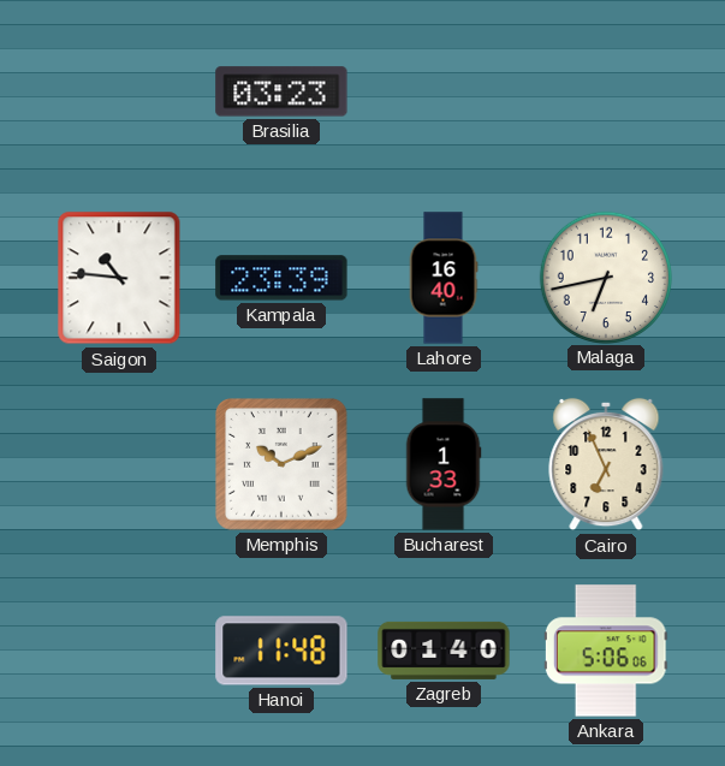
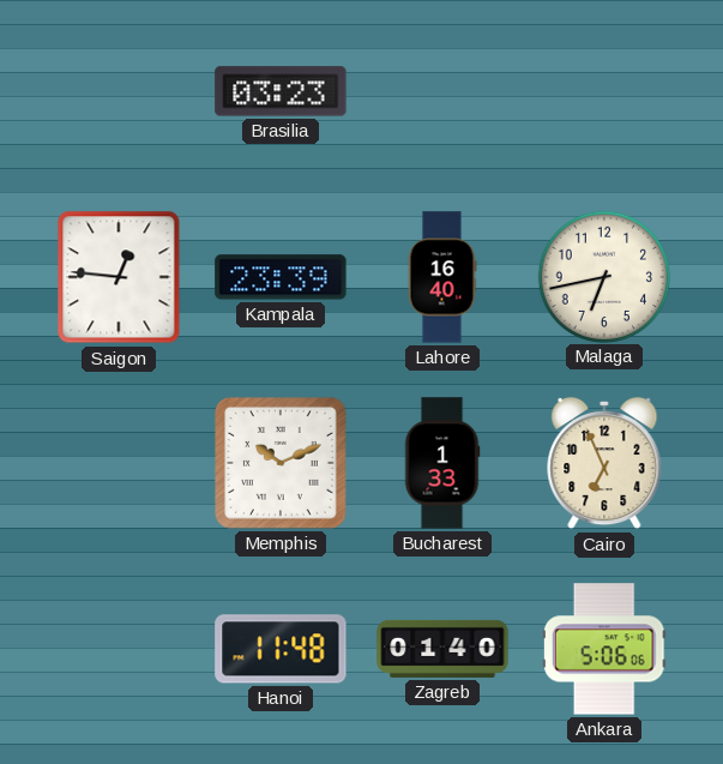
Saigon: 10:46 -> 12:46
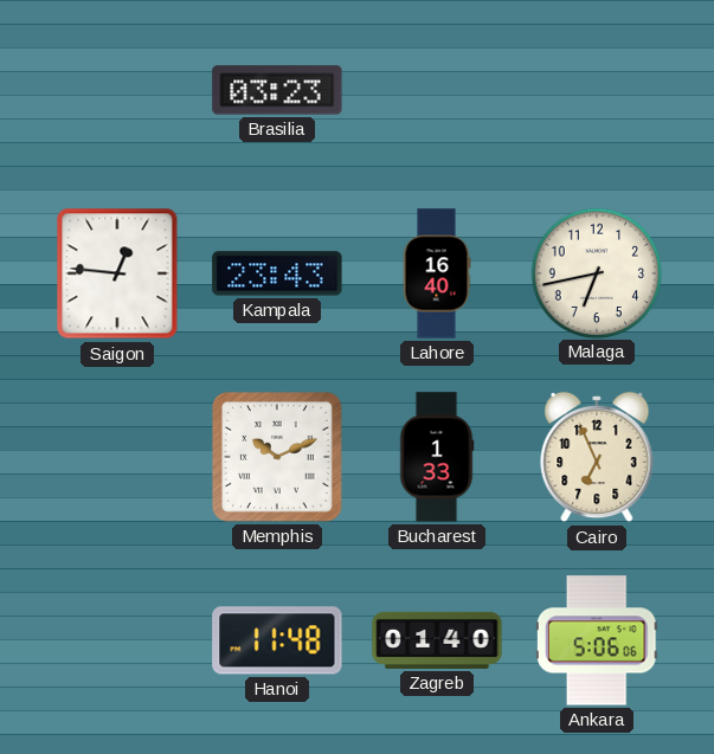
Kampala: 23:39 -> 23:43
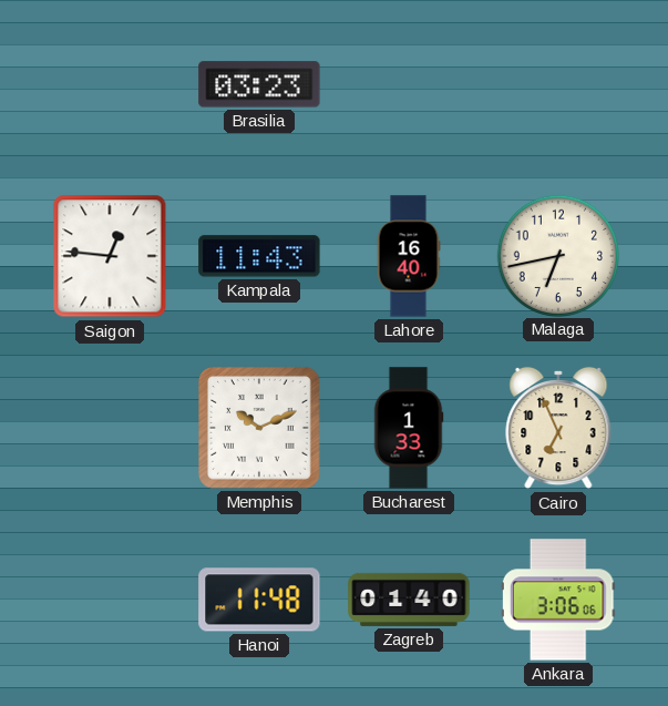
Kampala: 23:43 -> 11:43
Ankara: 5:06 -> 3:06
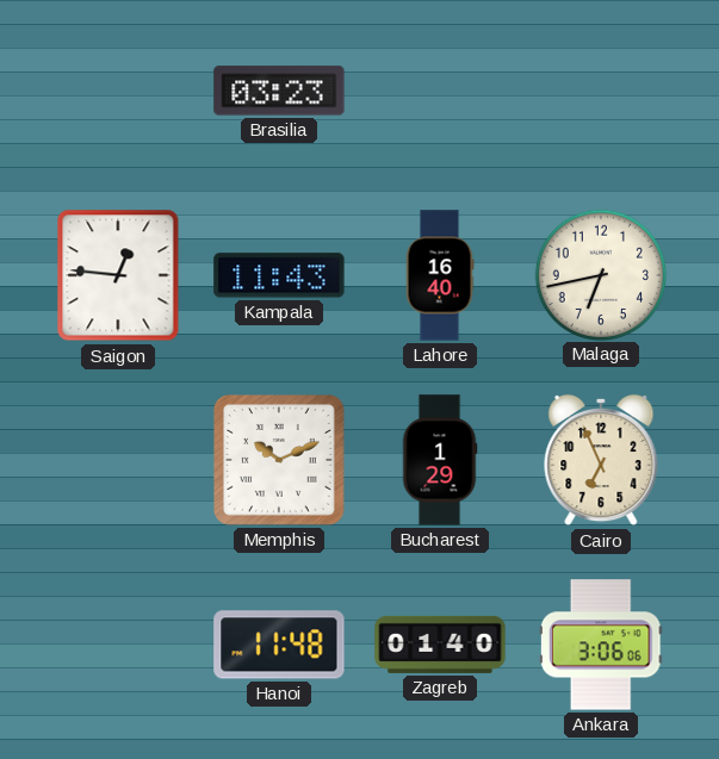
Bucharest: 1:33 -> 1:29
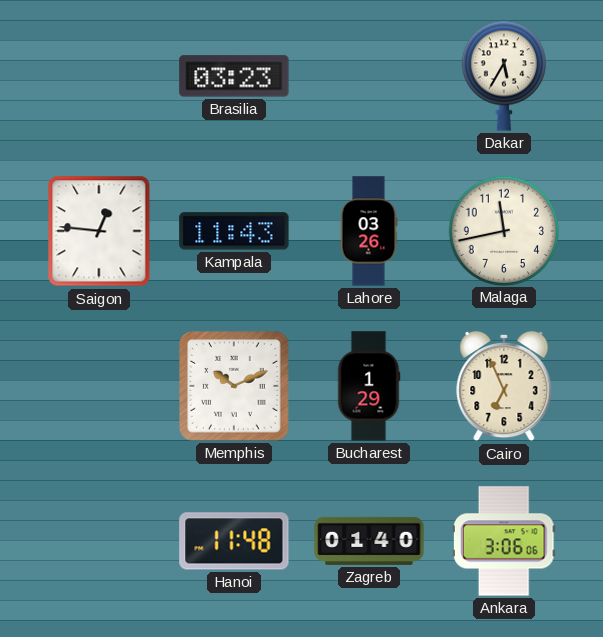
Dakar: none -> 5:35
Lahore: 16:40 -> 03:26
Malaga: 6:43 -> 11:43
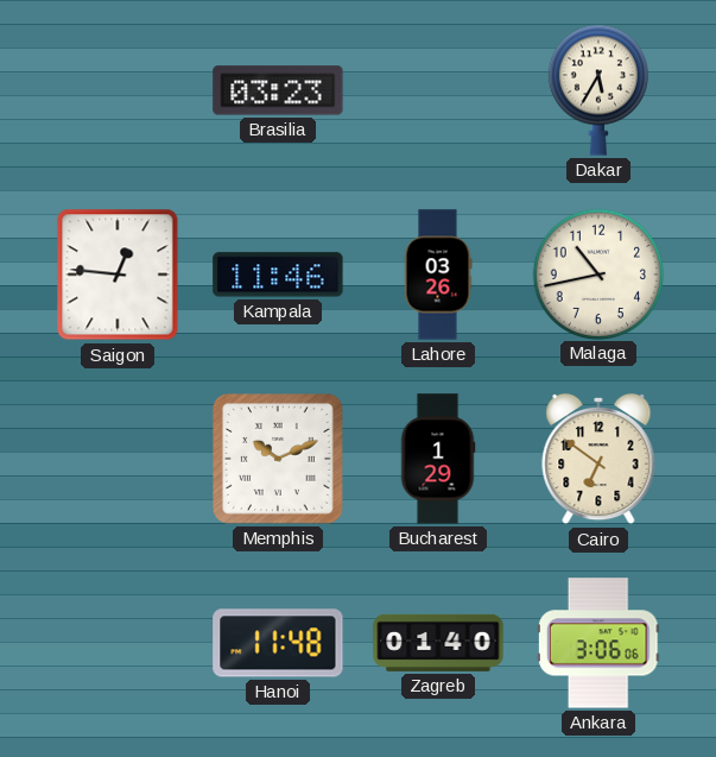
Kampala: 11:43 -> 11:46
Malaga: 11:43 -> 10:43
Cairo: 6:56 -> 6:51
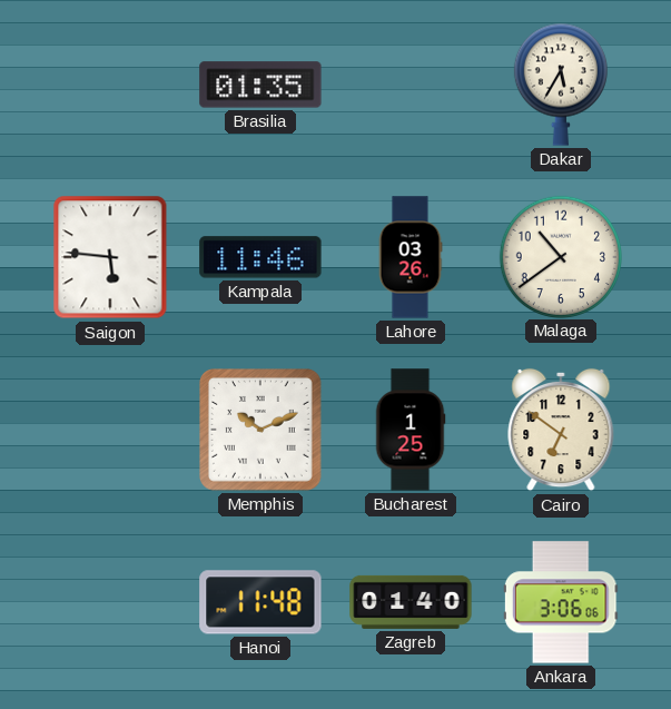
Brasilia: 03:23 -> 01:35
Saigon: 12:46 -> 5:46
Malaga: 10:43 -> 10:39
Bucharest: 1:29 -> 1:25
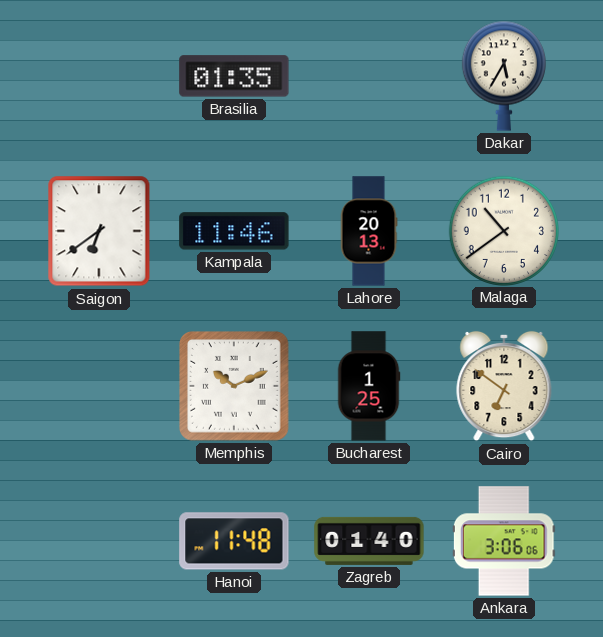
Saigon: 5:46 -> 6:39
Lahore: 03:26 -> 20:13
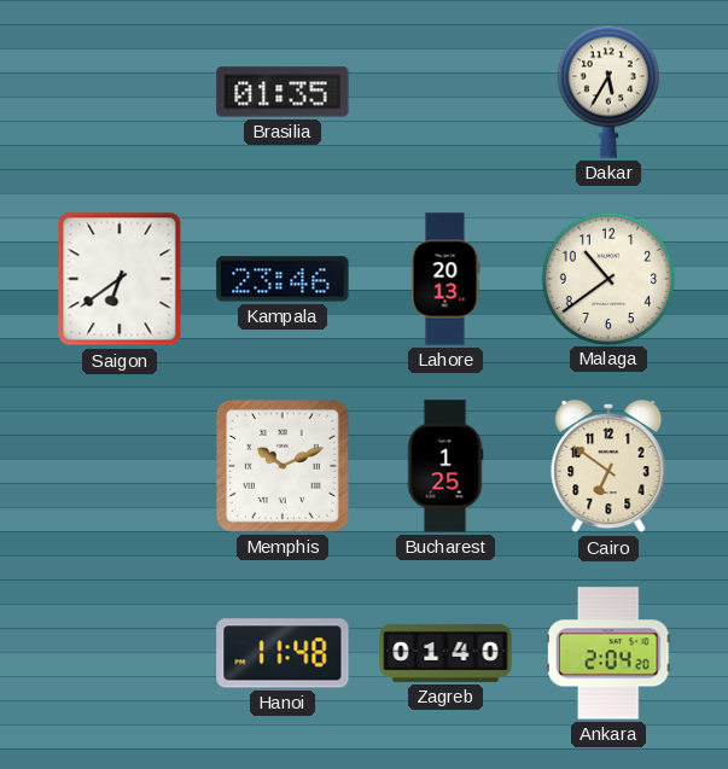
Kampala: 11:46 -> 23:46
Ankara: 3:06 -> 2:04
